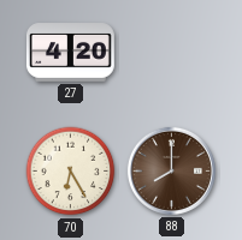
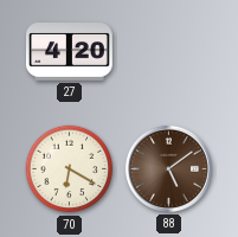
70: 6:25 -> 6:20
88: 8:00 -> 5:09
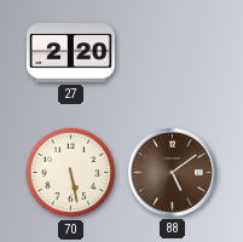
27: 4:20 -> 2:20
70: 6:20 -> 5:28
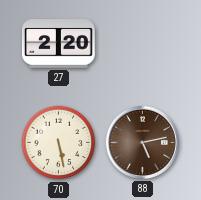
88: 5:09 -> 5:13
